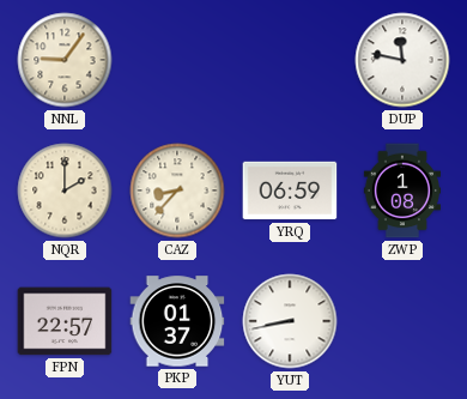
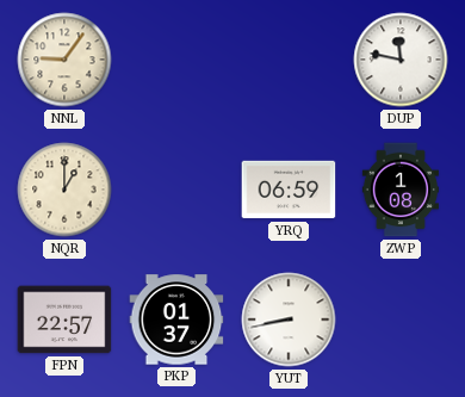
NQR: 2:00 -> 1:00
CAZ: 8:37 -> none
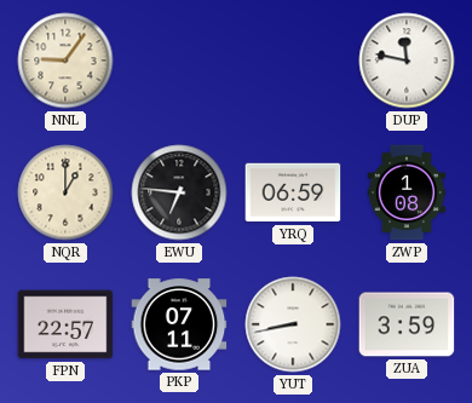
EWU: none -> 6:46
PKP: 01:37 -> 07:11
ZUA: none -> 3:59
